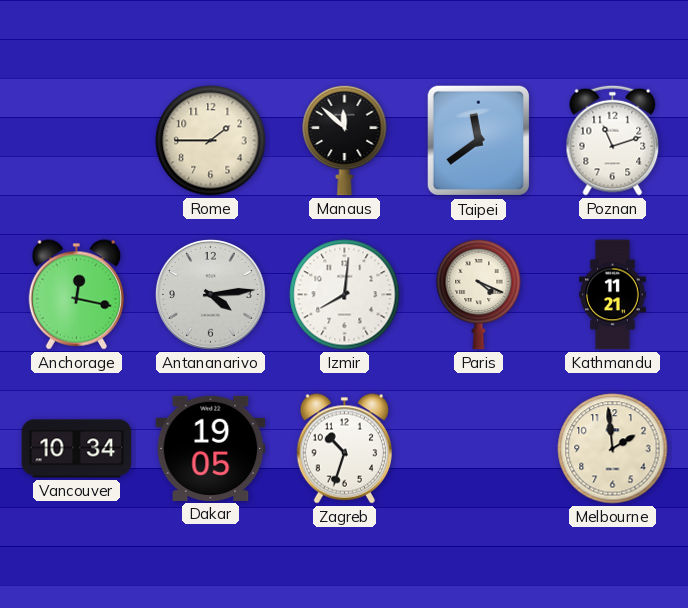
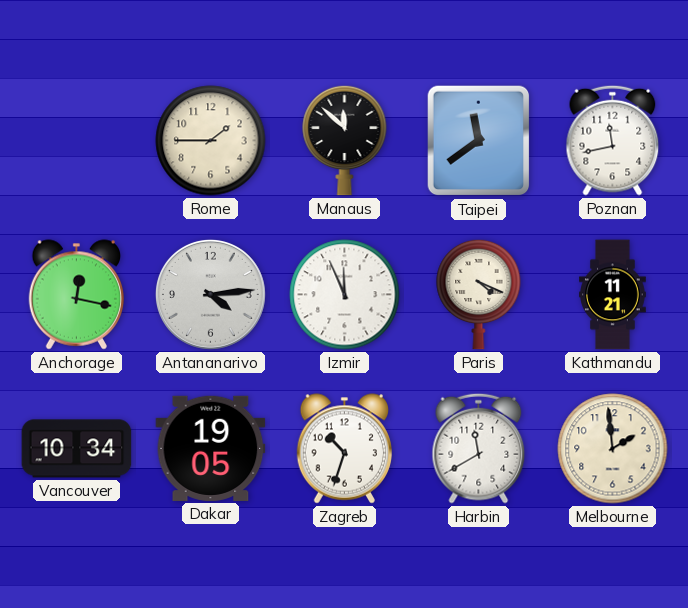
Poznan: 11:12 -> 11:43
Izmir: 8:01 -> 11:56
Harbin: none -> 11:40
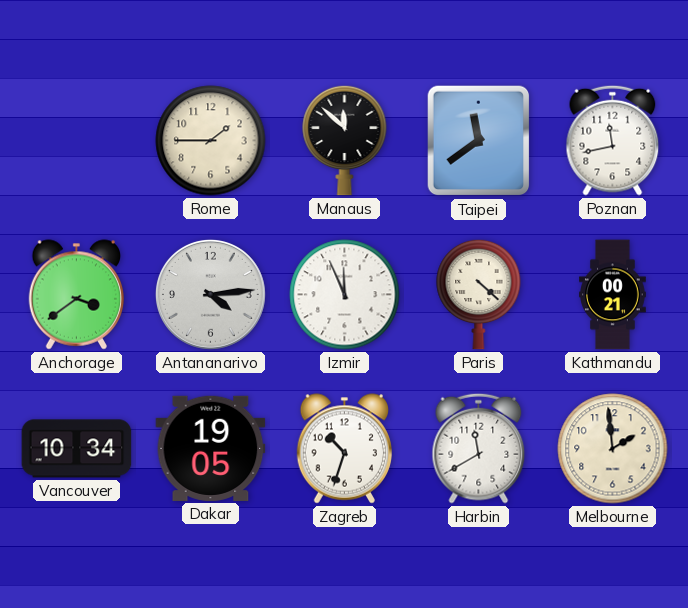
Anchorage: 12:17 -> 3:39
Paris: 4:19 -> 4:22
Kathmandu: 11:21 -> 00:21
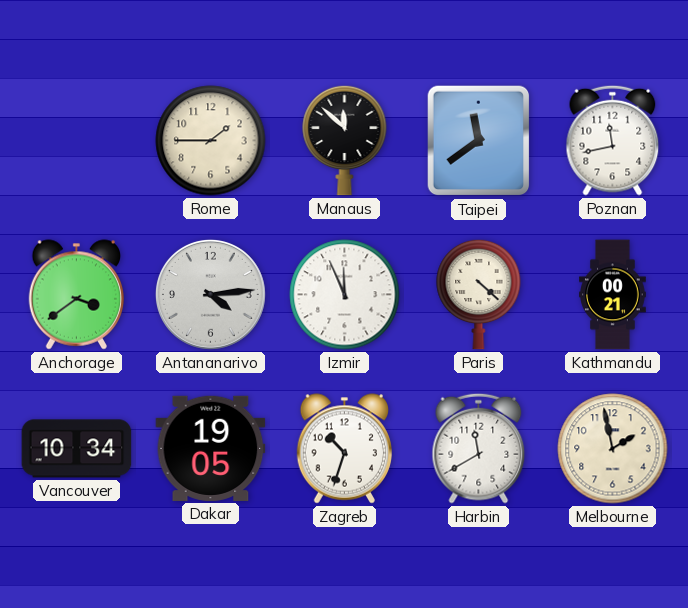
Melbourne: 1:59 -> 1:58
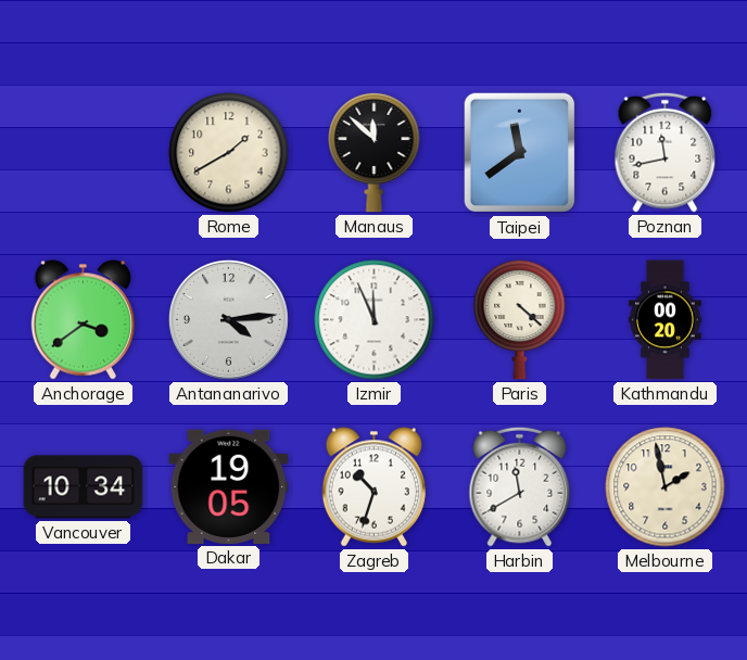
Rome: 1:45 -> 1:40
Kathmandu: 00:21 -> 00:20
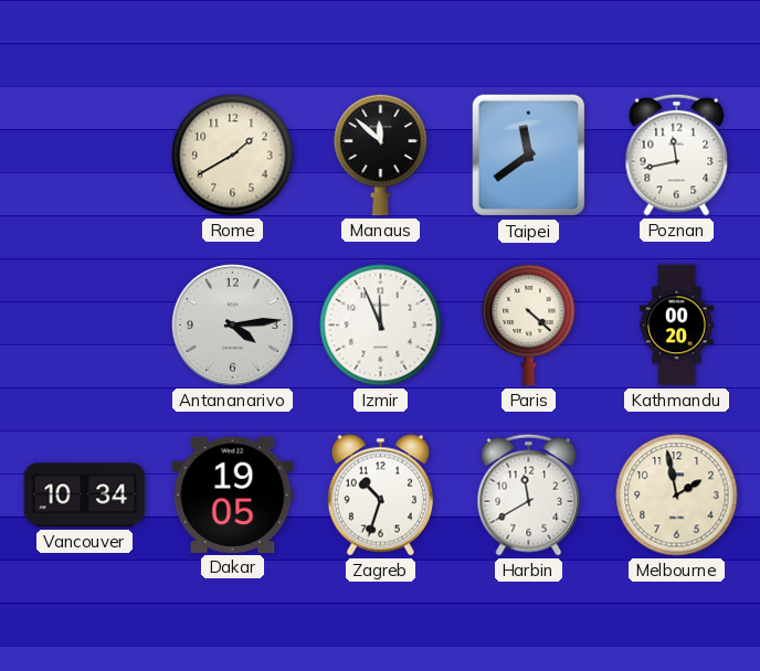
Anchorage: 3:39 -> none
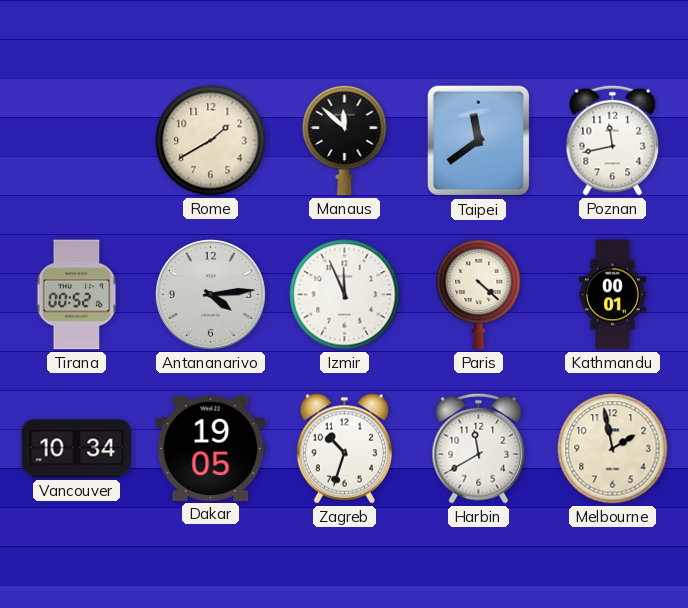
Tirana: none -> 00:52
Kathmandu: 00:20 -> 00:01
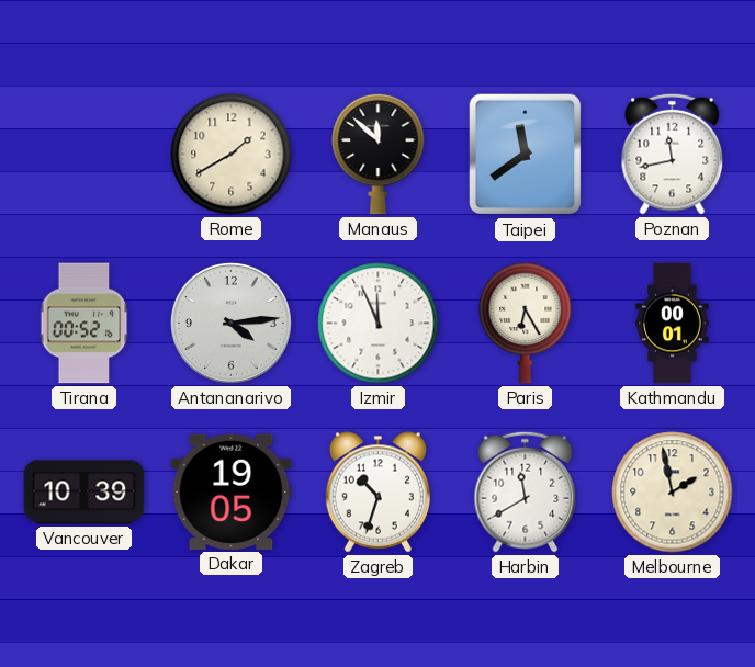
Paris: 4:22 -> 6:25
Vancouver: 10:34 -> 10:39
